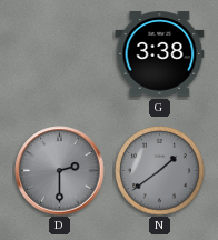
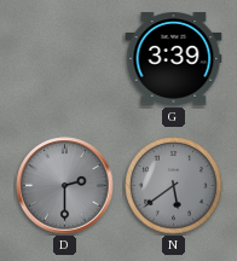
G: 3:38 -> 3:39
N: 1:39 -> 5:39
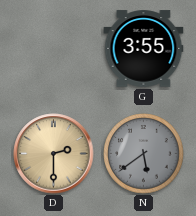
G: 3:39 -> 3:55
D dial: grey -> champagne
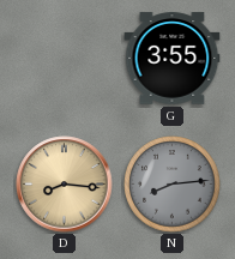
D: 2:30 -> 8:16
N: 5:39 -> 8:14
